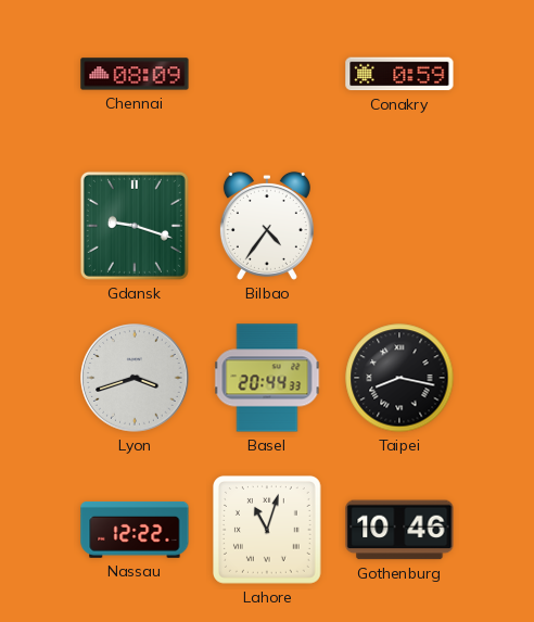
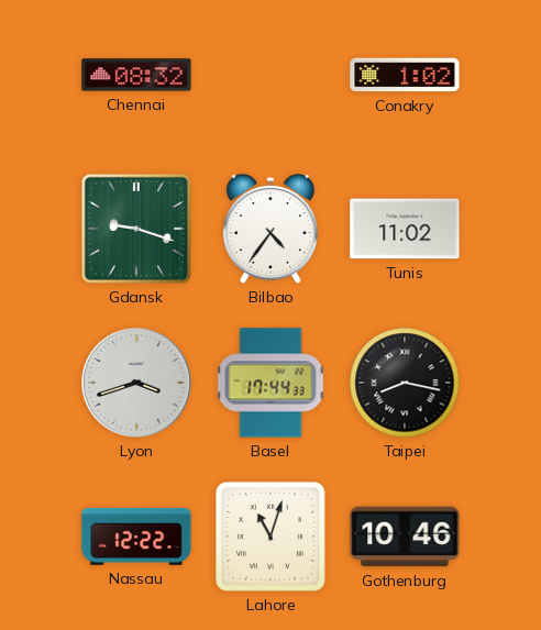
Chennai: 08:09 -> 08:32
Conakry: 0:59 -> 1:02
Tunis: none -> 11:02
Basel: 20:44 -> 17:44
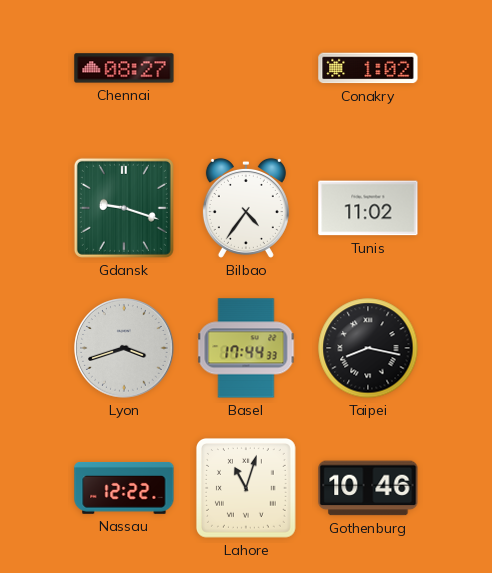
Chennai: 08:32 -> 08:27
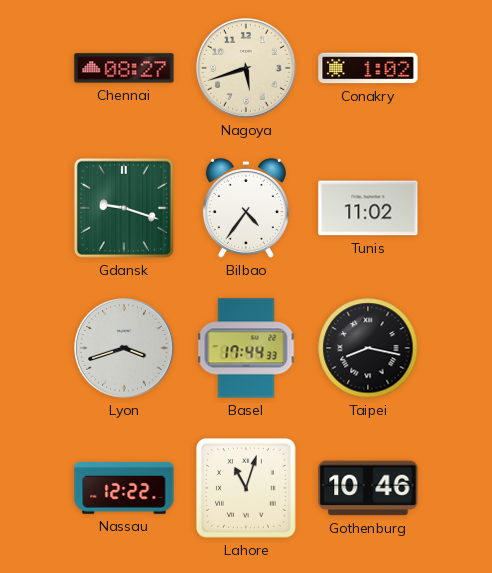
Nagoya: none -> 5:42
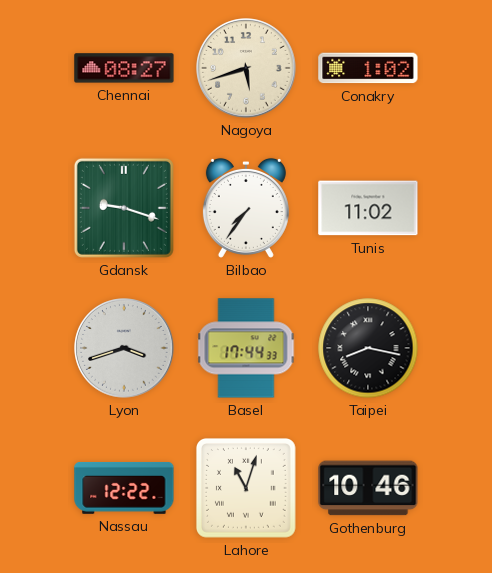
Bilbao: 4:36 -> 7:36
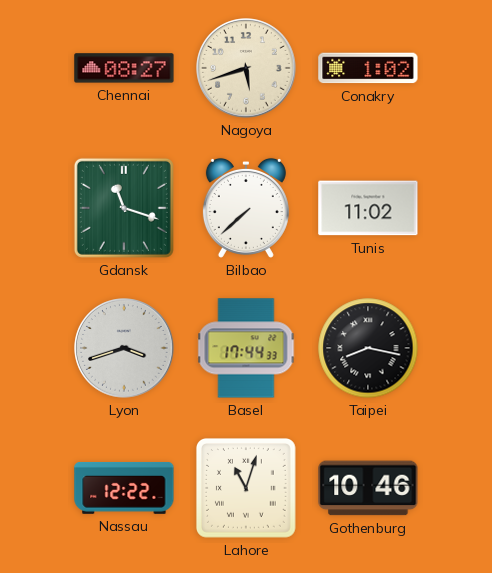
Gdansk: 9:18 -> 11:18
Bilbao: 7:36 -> 7:38
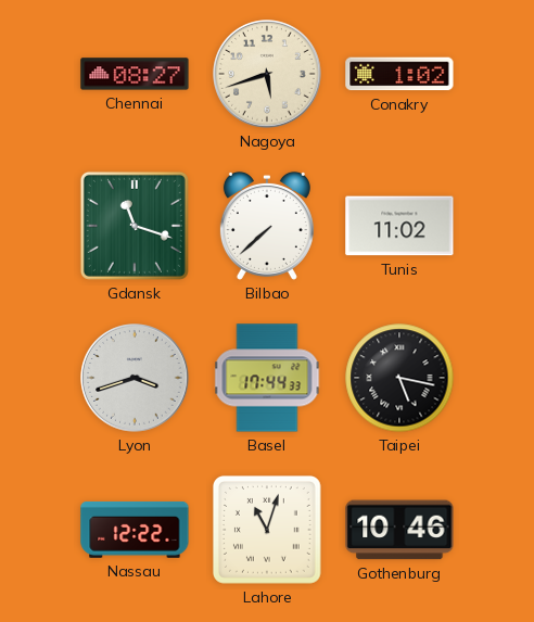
Taipei: 8:17 -> 5:17
